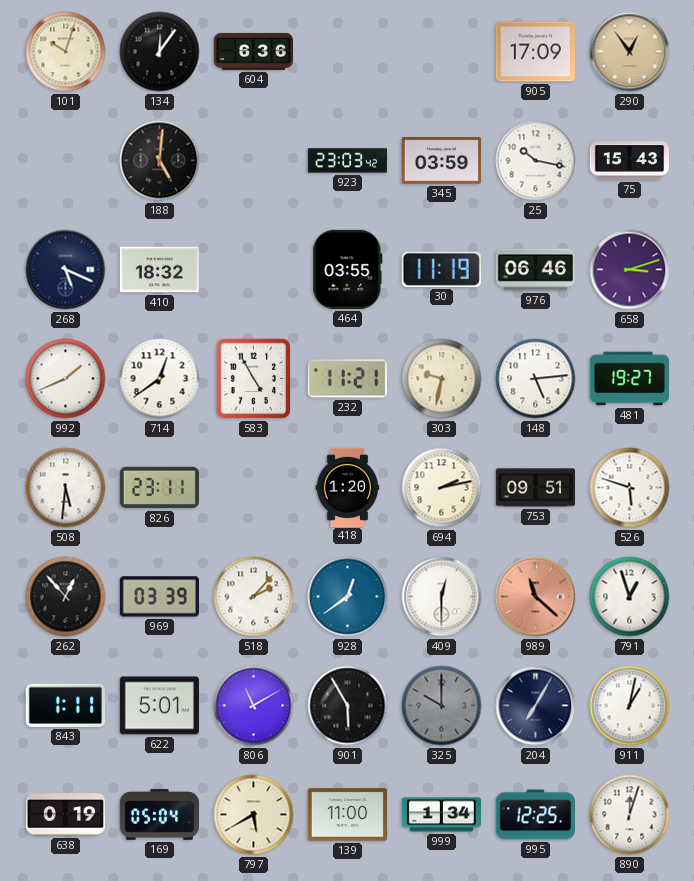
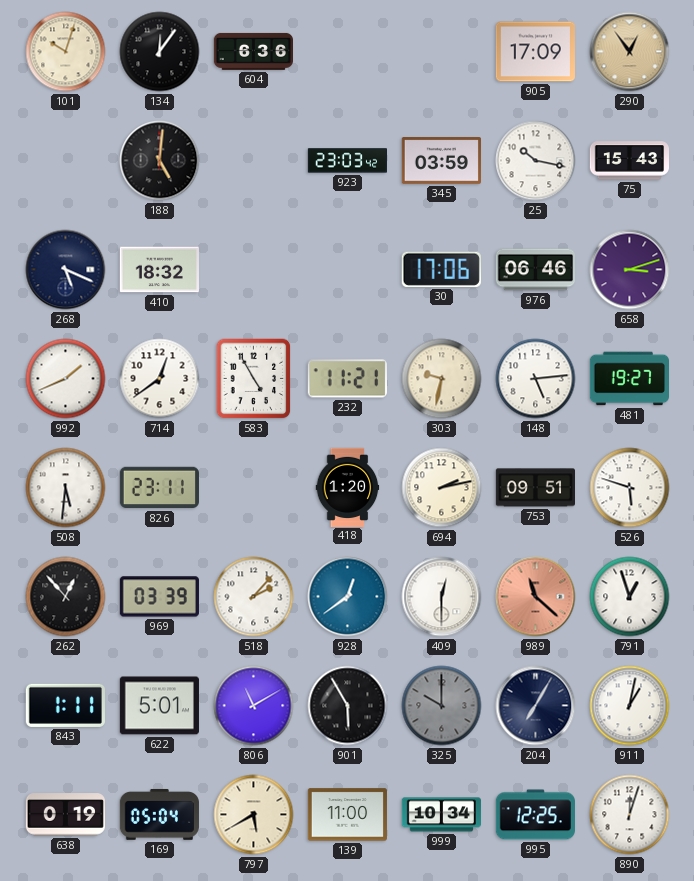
464: 03:55 -> none
30: 11:19 -> 17:06
999: 1:34 -> 10:34
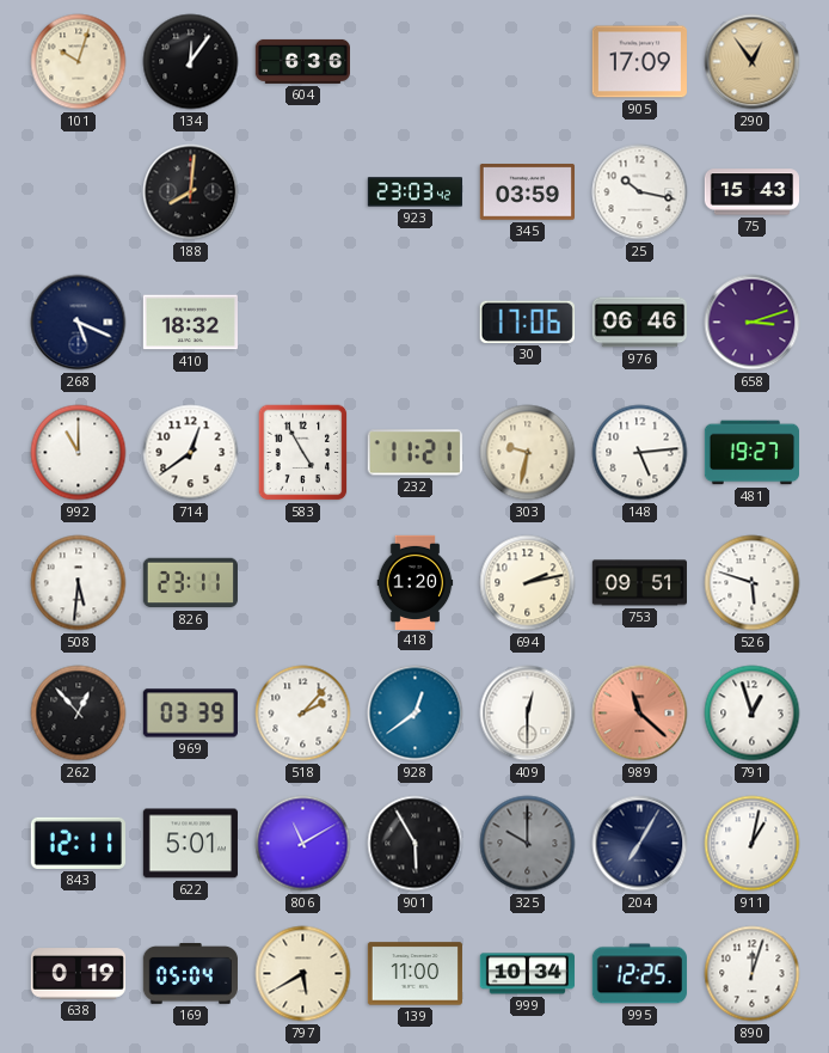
188: 5:01 -> 8:01
992: 1:41 -> 11:00
843: 1:11 -> 12:11
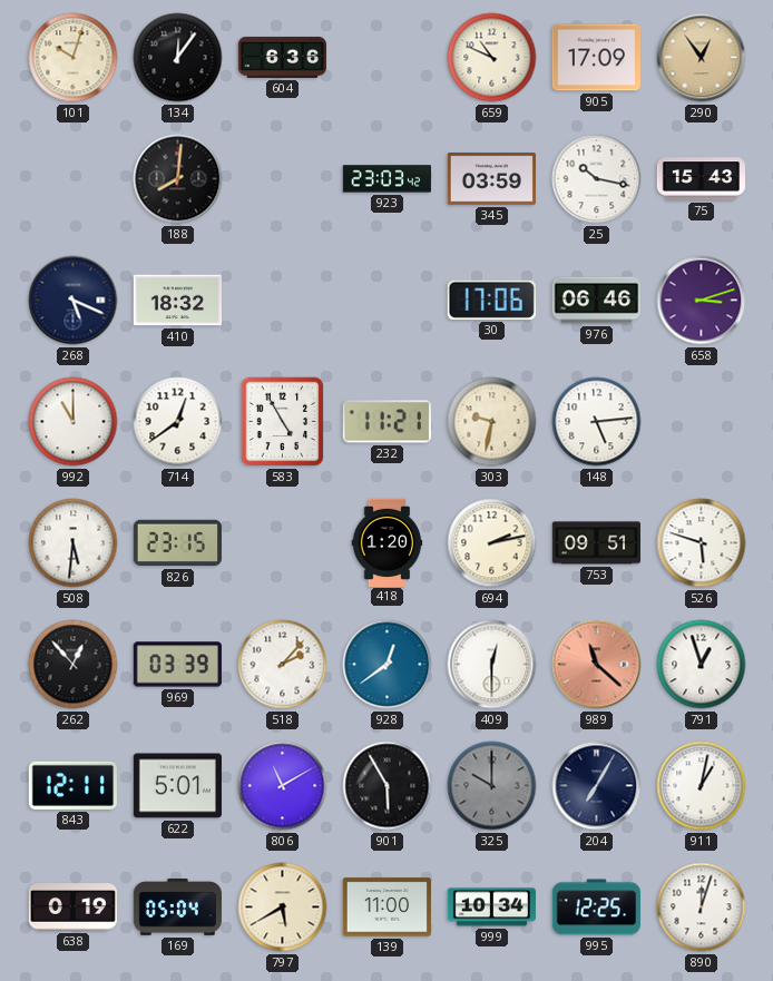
659: none -> 10:49
481: 19:27 -> none
826: 23:11 -> 23:15
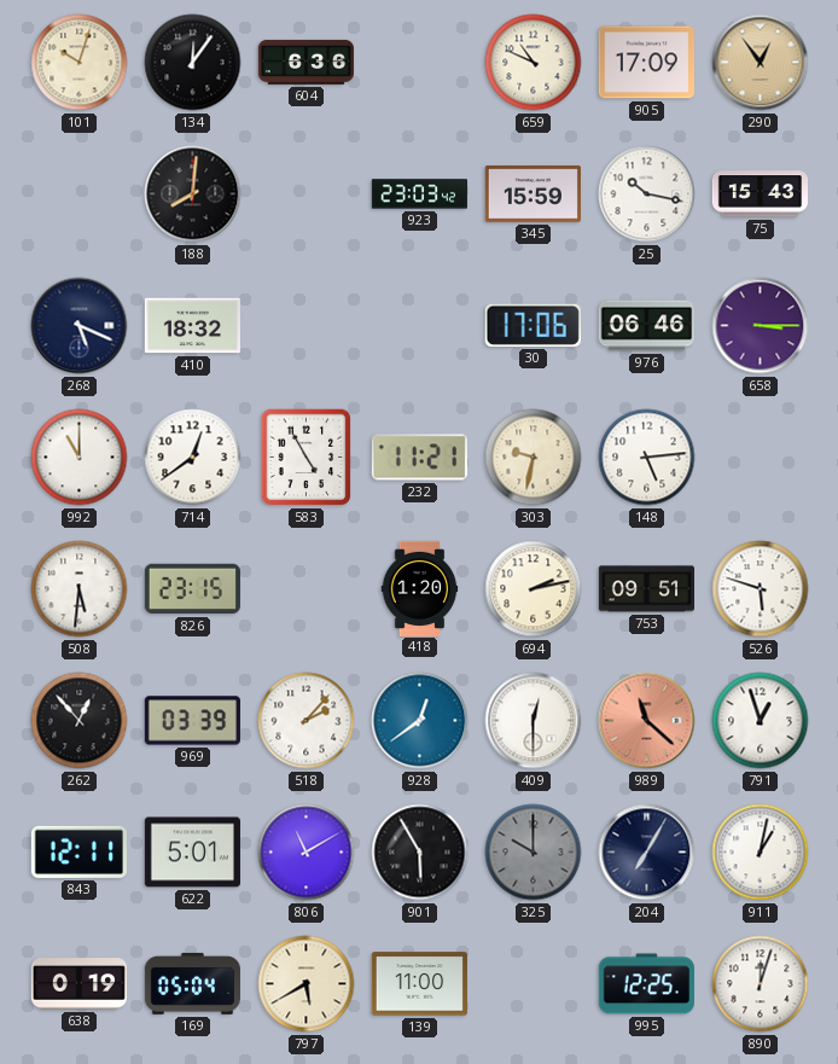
345: 03:59 -> 15:59
658: 3:12 -> 3:15
999: 10:34 -> none
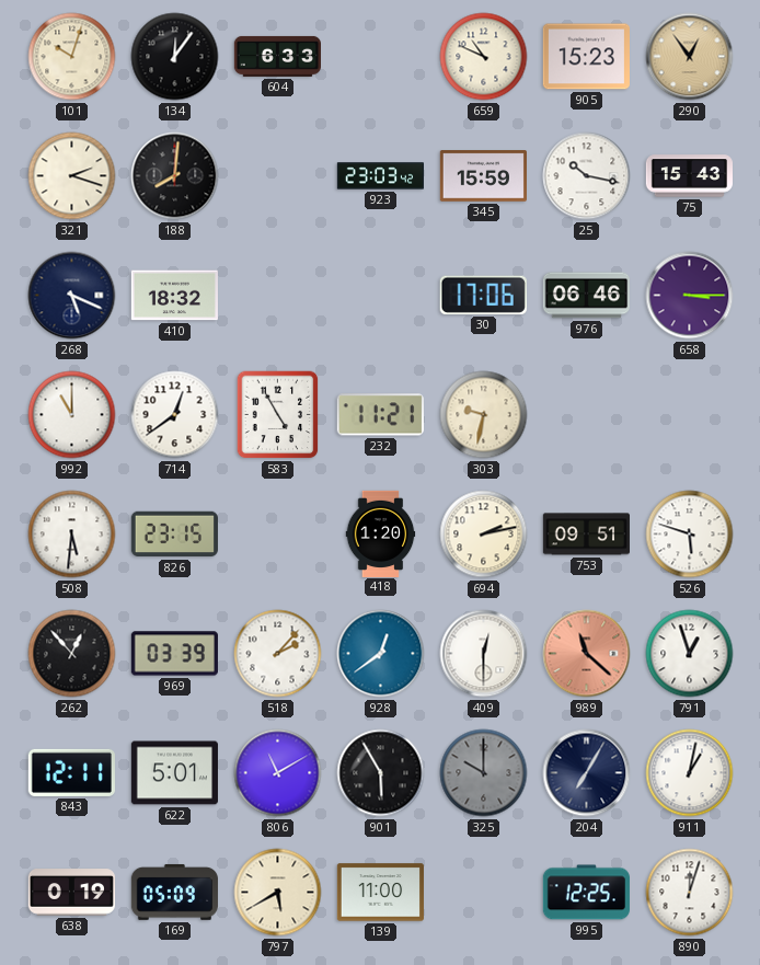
604: 6:36 -> 6:33
905: 17:09 -> 15:23
321: none -> 2:18
148: 5:14 -> none
169: 05:04 -> 05:09
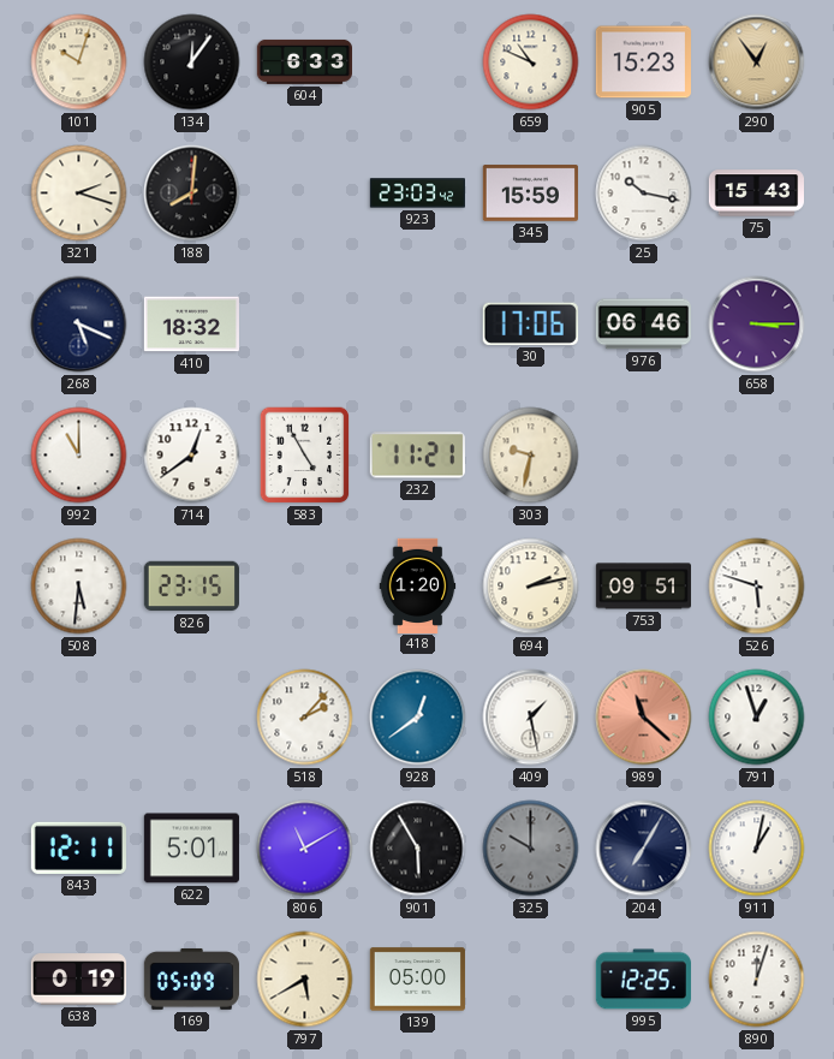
262: 12:53 -> none
969: 03:39 -> none
409: 12:30 -> 1:28
139: 11:00 -> 05:00
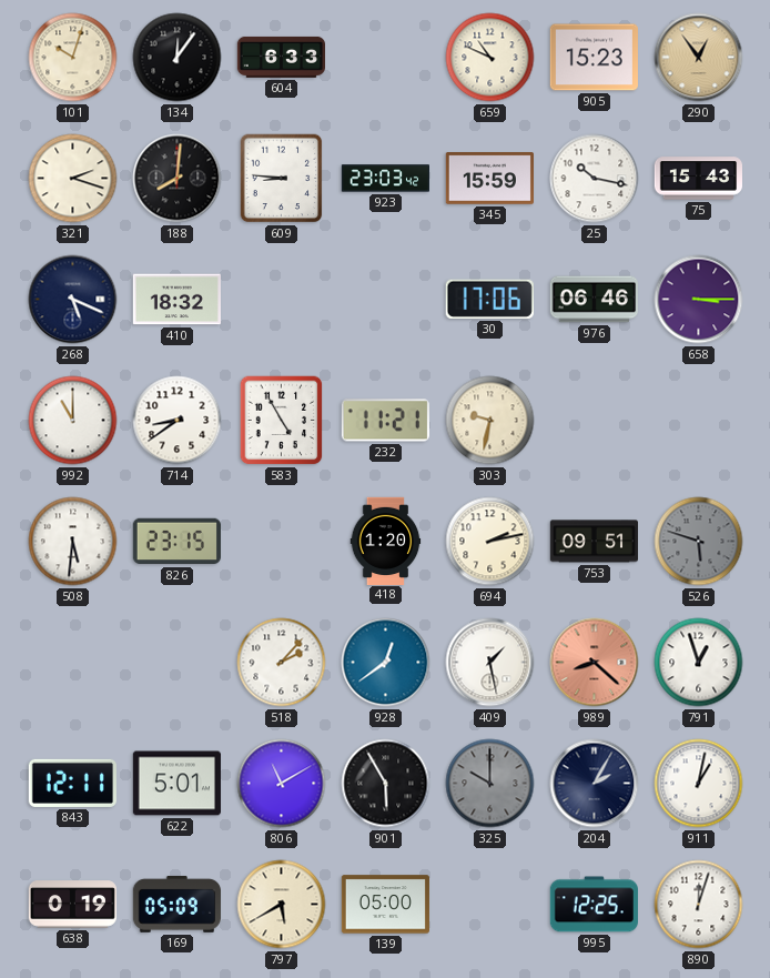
609: none -> 8:46
714: 12:39 -> 8:39
526 dial: white -> grey
989: 11:22 -> 8:22
204: 7:05 -> 2:05
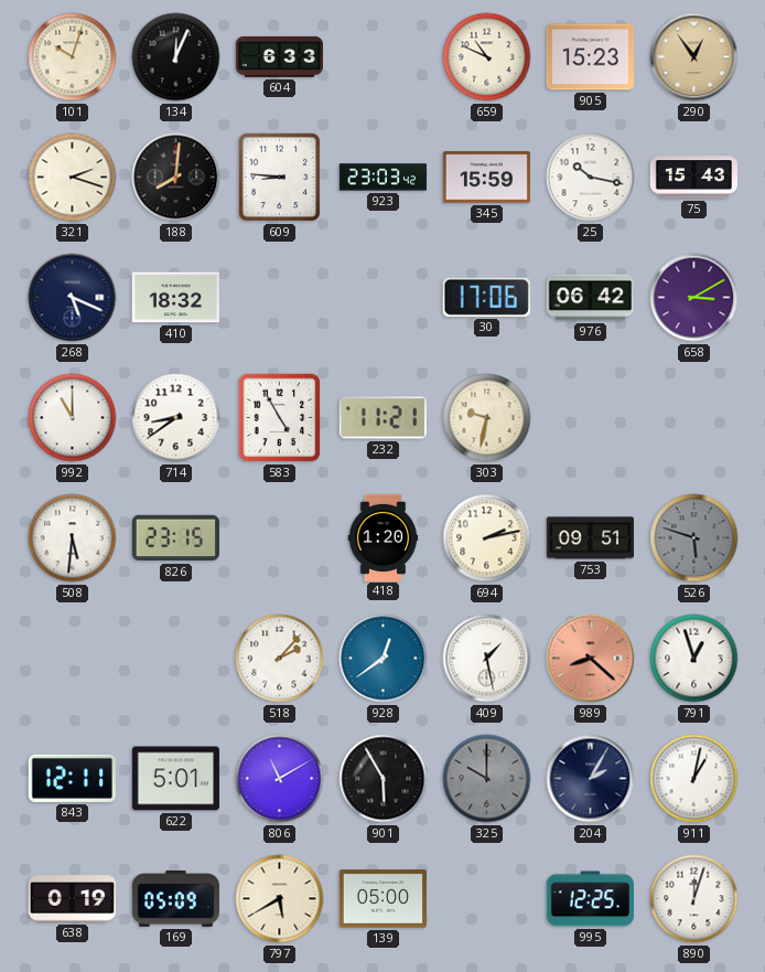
134: 12:06 -> 12:04
976: 06:46 -> 06:42
658: 3:15 -> 3:10
